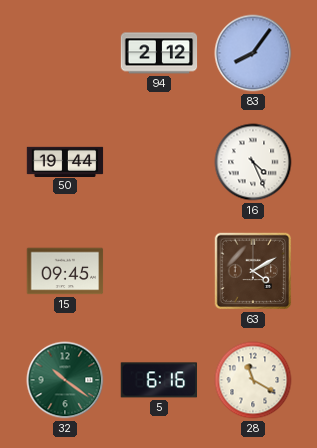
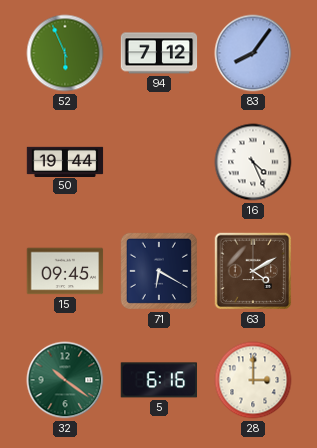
52: none -> 5:56
94: 2:12 -> 7:12
71: none -> 6:20
28: 11:20 -> 3:00
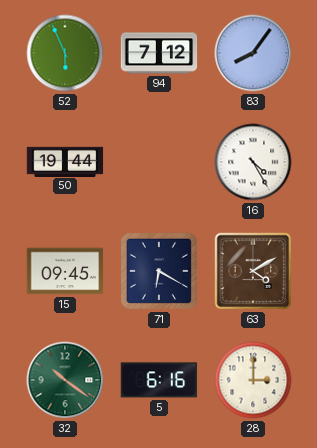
16: 4:26 -> 4:25
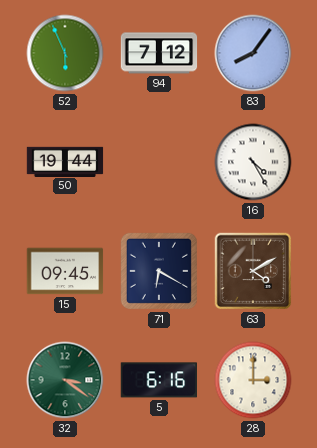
32: 10:21 -> 3:21
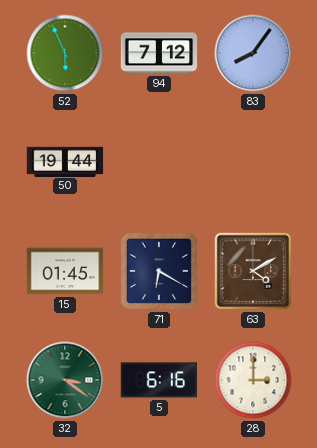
16: 4:25 -> none
15: 09:45 -> 01:45
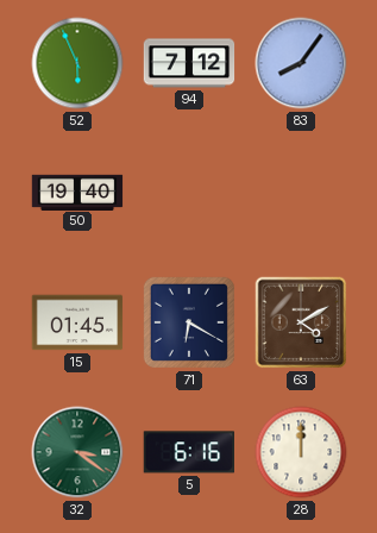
50: 19:44 -> 19:40
28: 3:00 -> 12:00
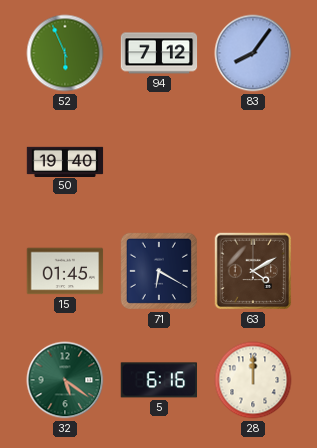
32: 3:21 -> 5:21
